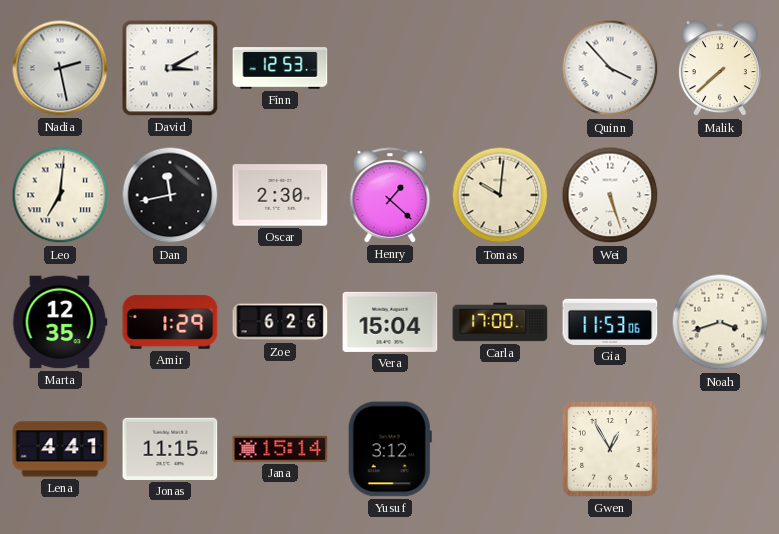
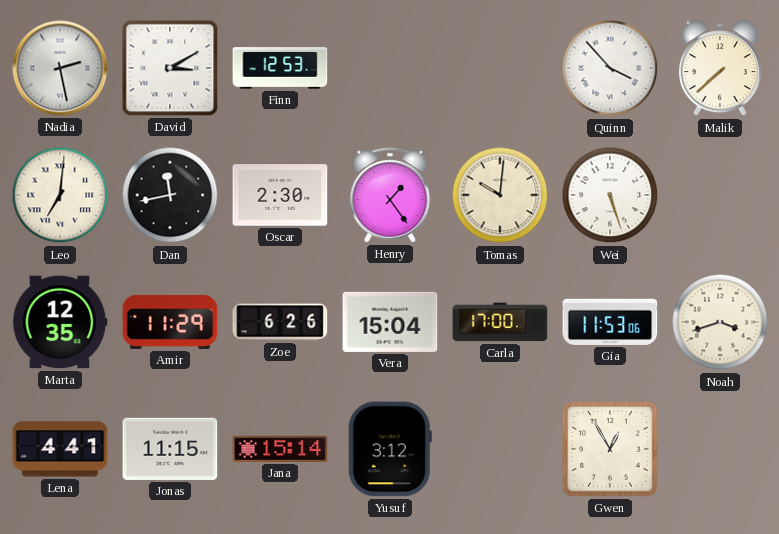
Henry: 1:22 -> 1:24
Amir: 1:29 -> 11:29
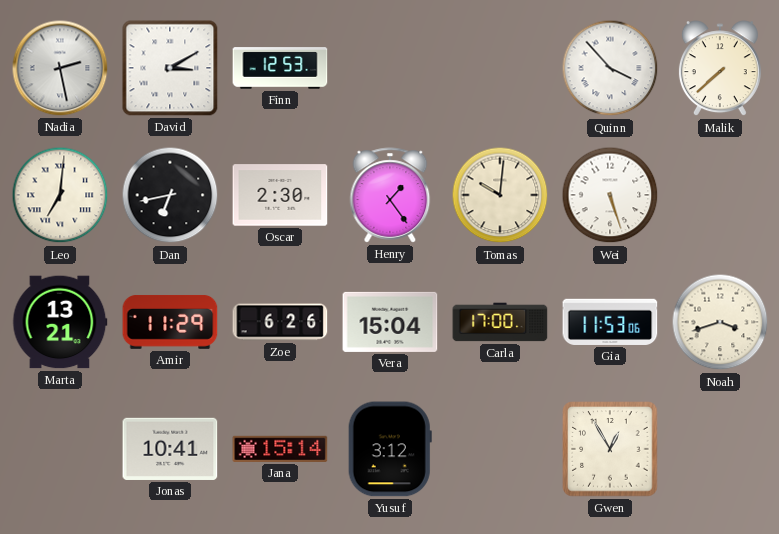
Dan: 11:43 -> 6:43
Marta: 12:35 -> 13:21
Lena: 4:41 -> none
Jonas: 11:15 -> 10:41
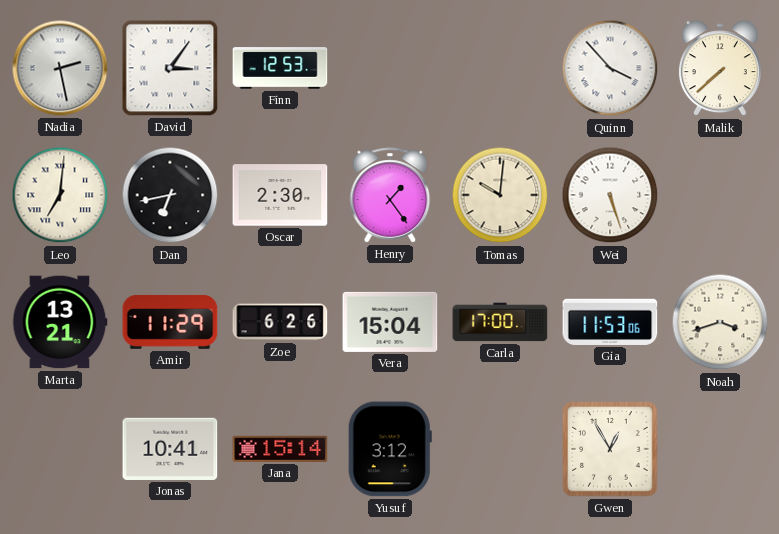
David: 3:10 -> 3:06
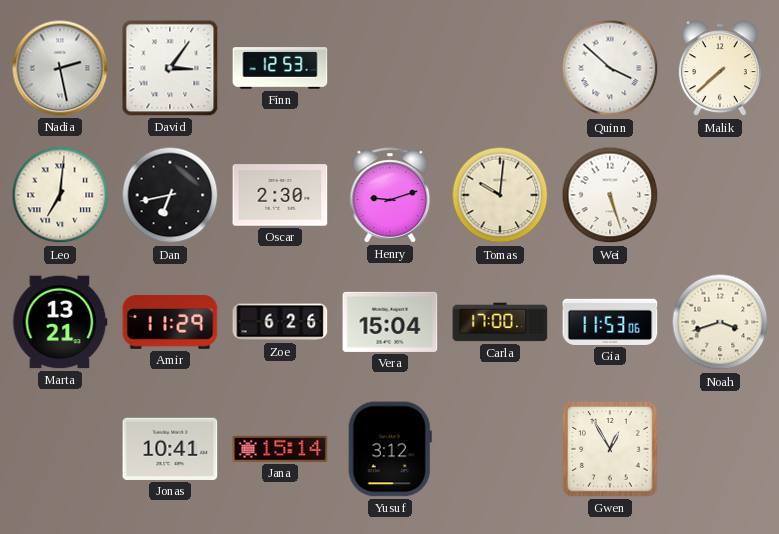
Quinn: 3:53 -> 3:52
Henry: 1:24 -> 9:12
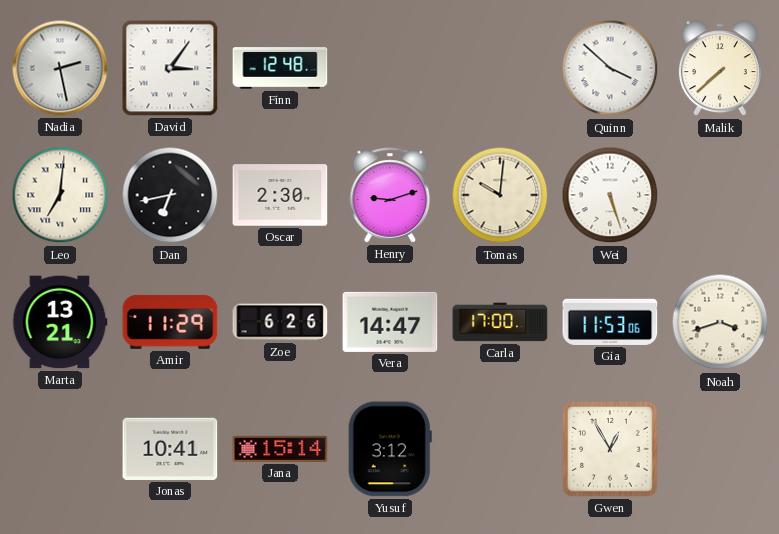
Finn: 12:53 -> 12:48
Vera: 15:04 -> 14:47
